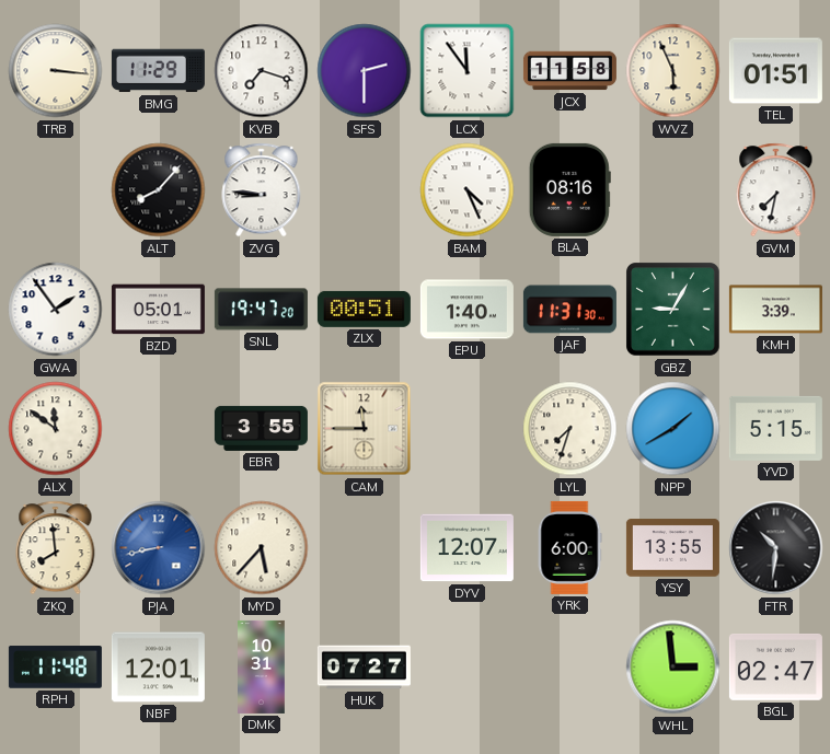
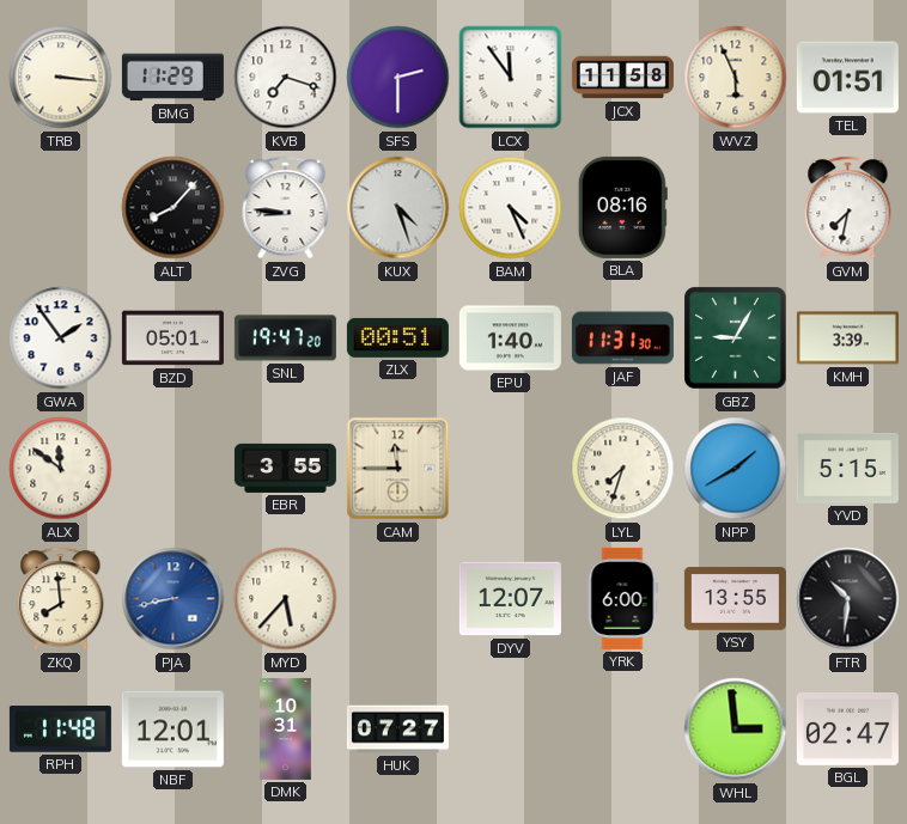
KUX: none -> 4:27
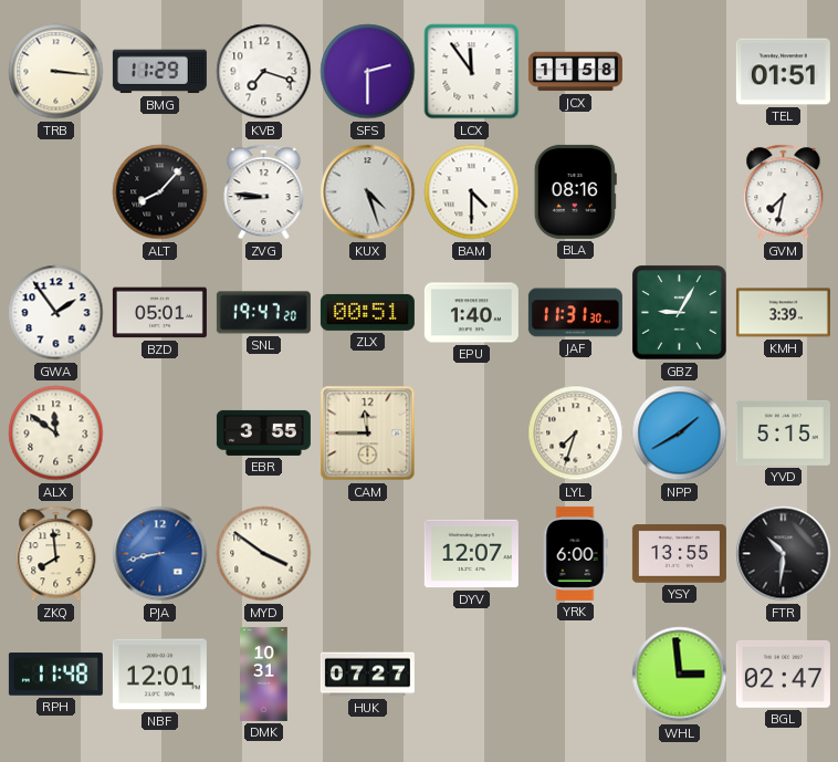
WVZ: 5:56 -> none
BAM: 4:26 -> 4:30
MYD: 5:37 -> 3:51
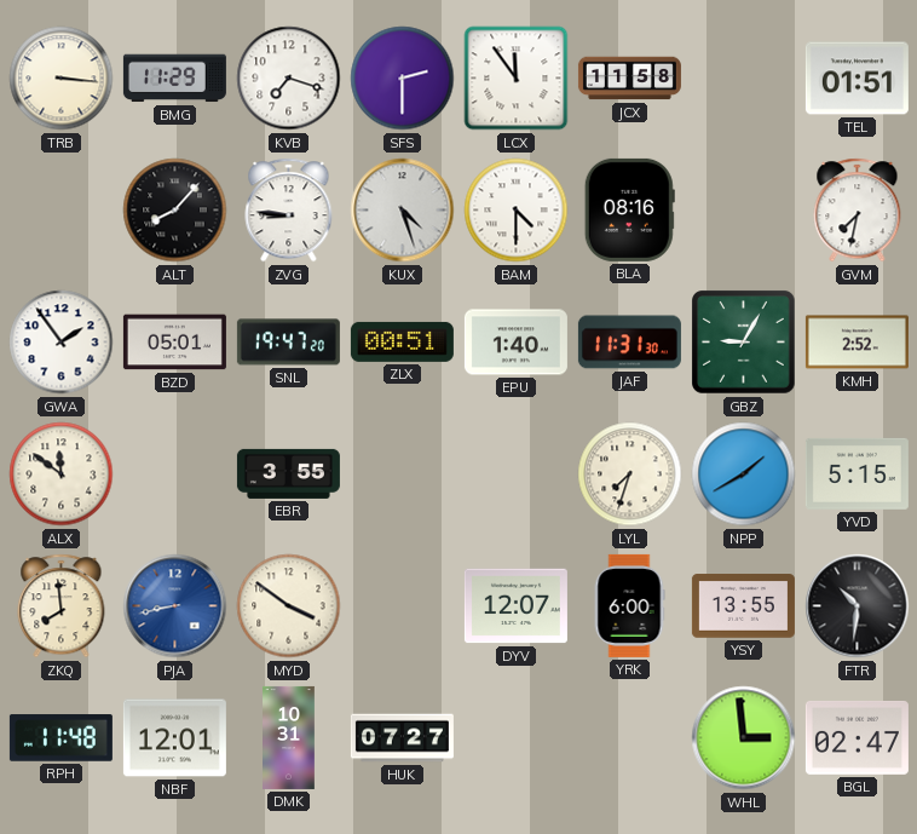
KMH: 3:39 -> 2:52
CAM: 11:45 -> none
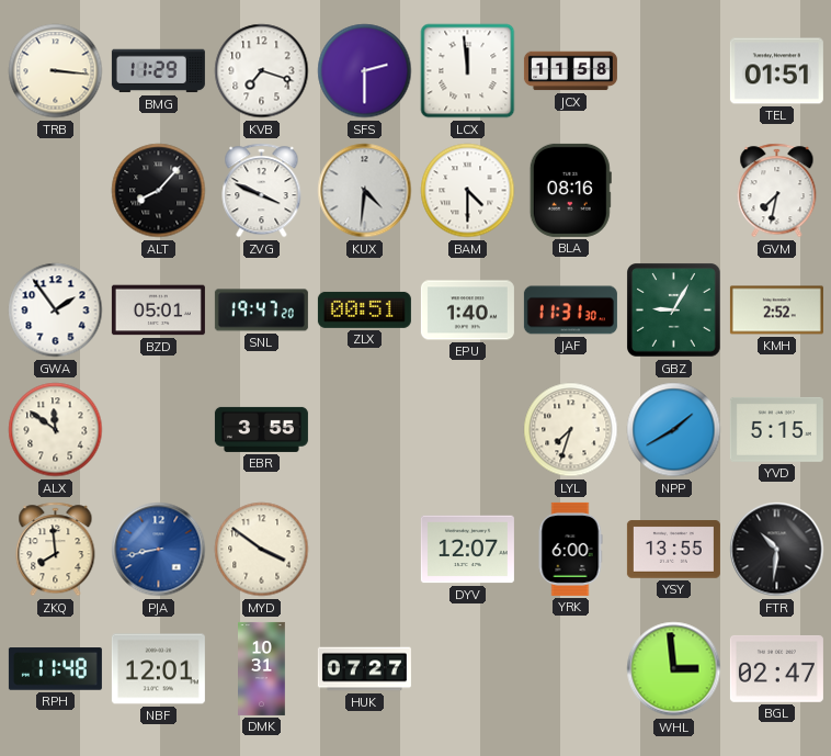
LCX: 11:54 -> 11:59
ZVG: 8:46 -> 3:49
KUX: 4:27 -> 4:31
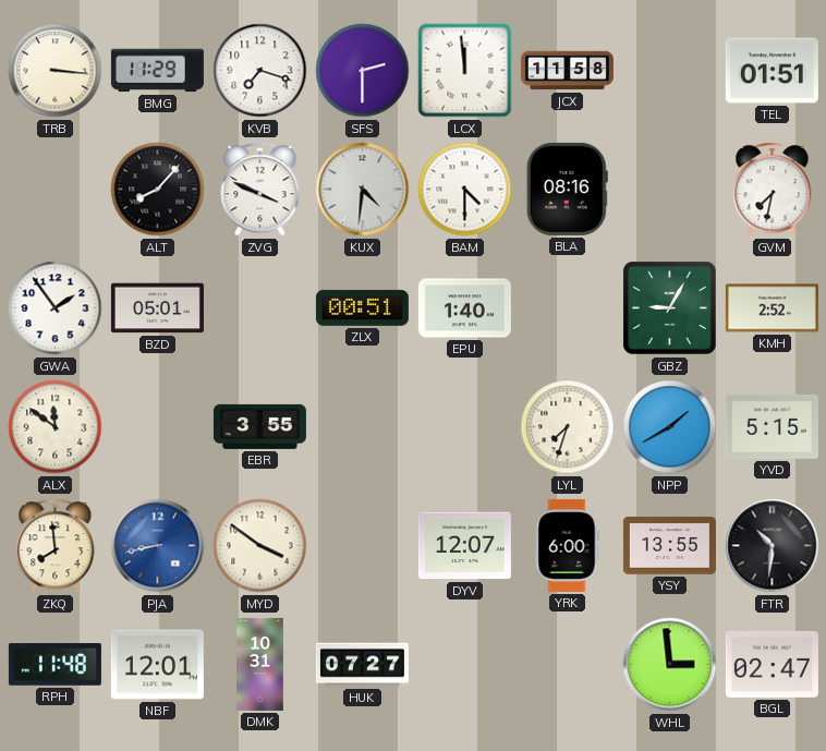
SNL: 19:47 -> none
JAF: 11:31 -> none
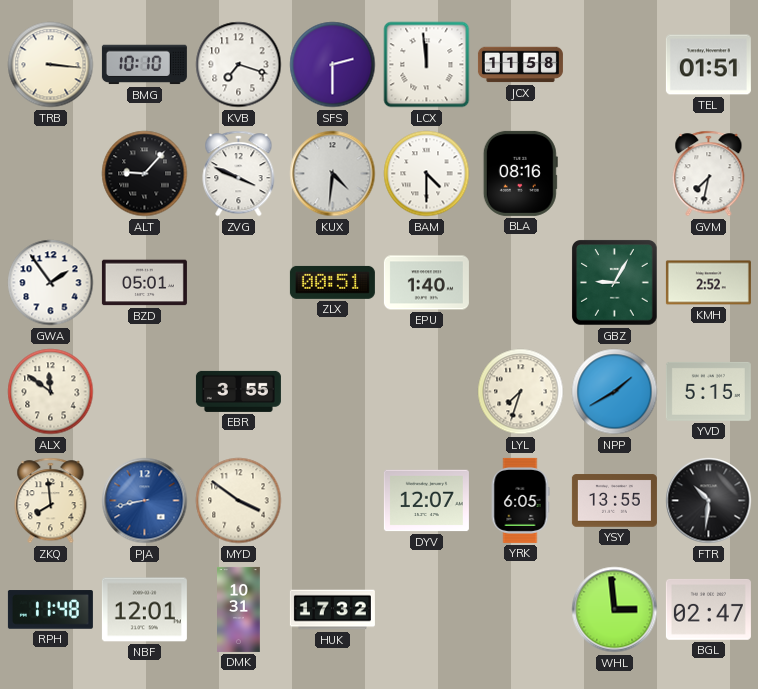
BMG: 11:29 -> 10:10
ALT: 8:07 -> 9:07
YRK: 6:00 -> 6:05
HUK: 07:27 -> 17:32
